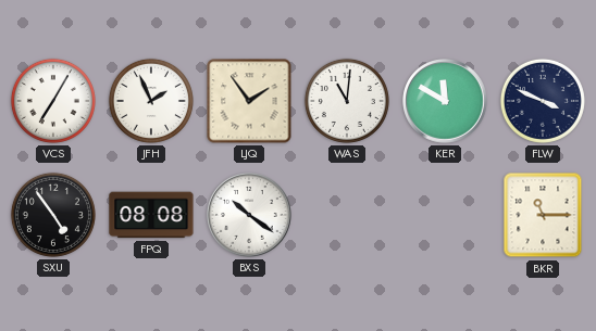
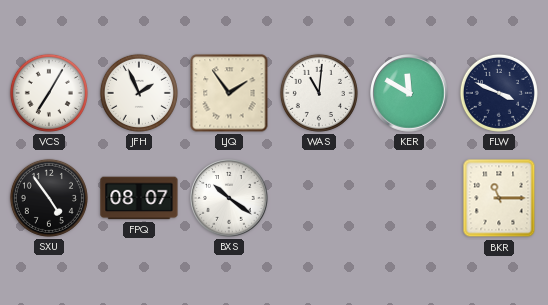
FPQ: 08:08 -> 08:07
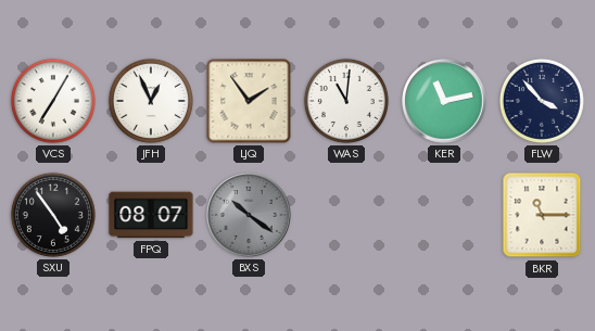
JFH: 1:56 -> 12:56
KER: 11:50 -> 11:13
FLW: 3:49 -> 3:53
BXS dial: white -> grey
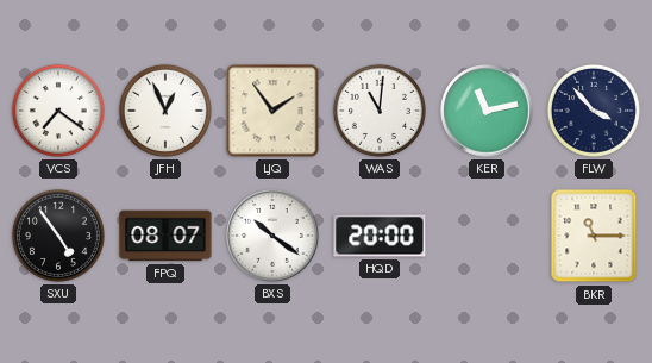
VCS: 7:05 -> 7:21
BXS dial: grey -> white
HQD: none -> 20:00
